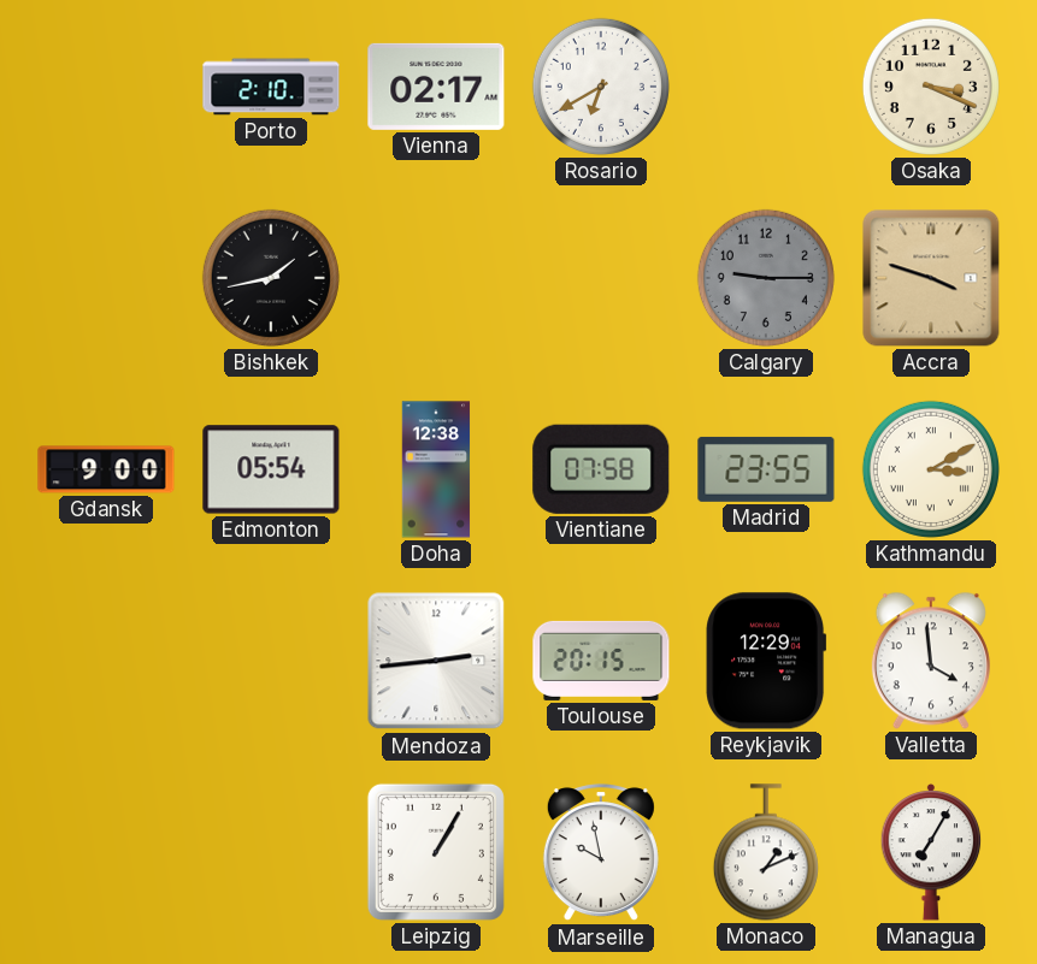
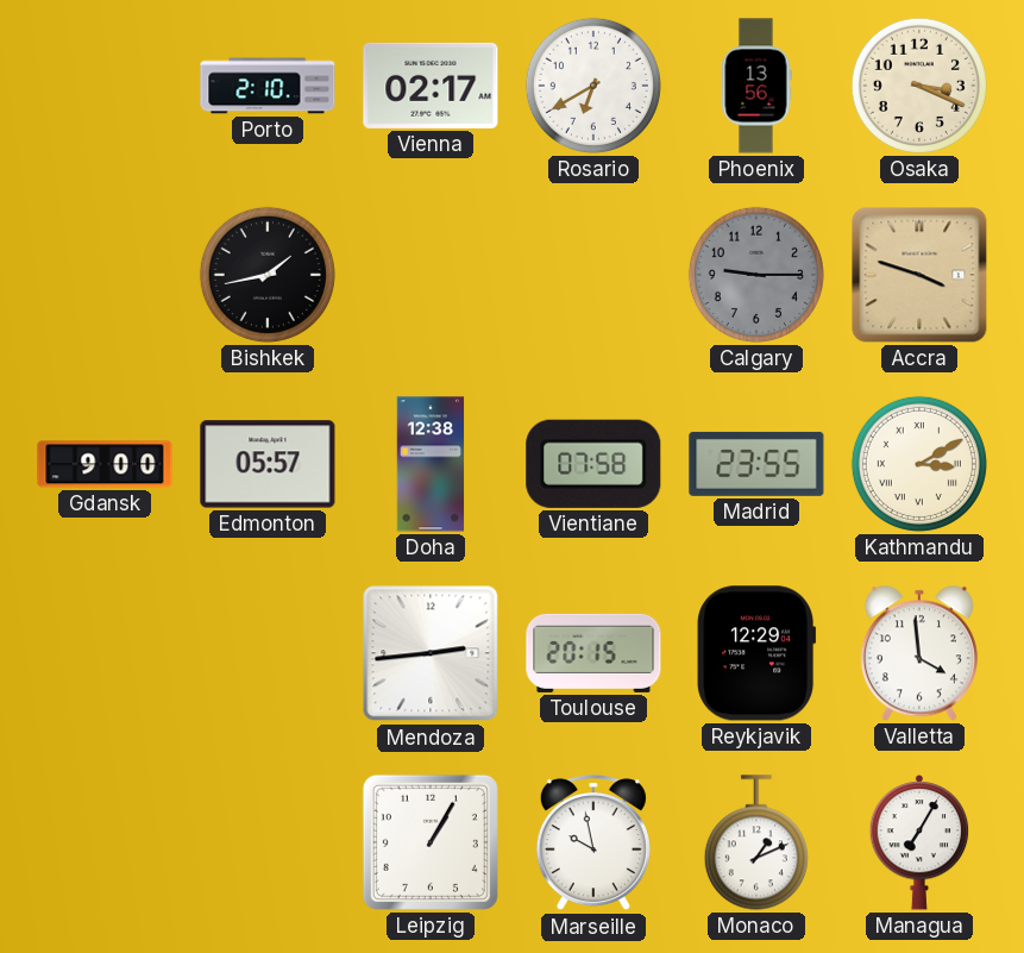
Phoenix: none -> 13:56
Edmonton: 05:54 -> 05:57
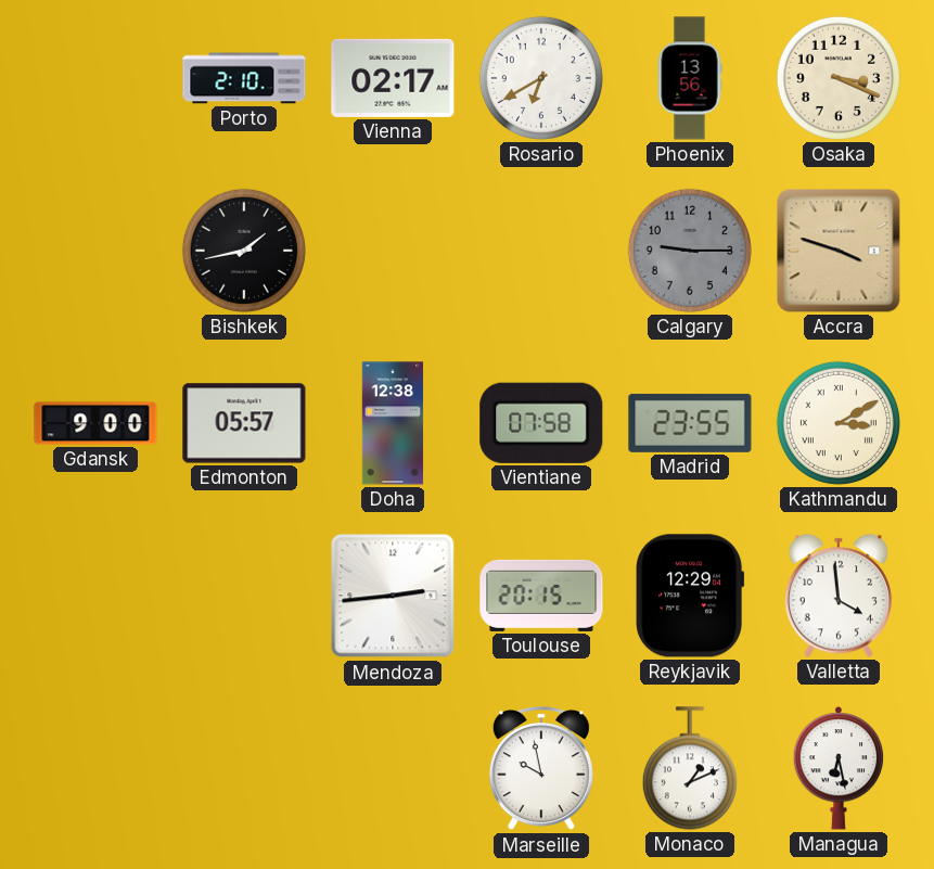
Leipzig: 1:05 -> none
Managua: 7:05 -> 6:28
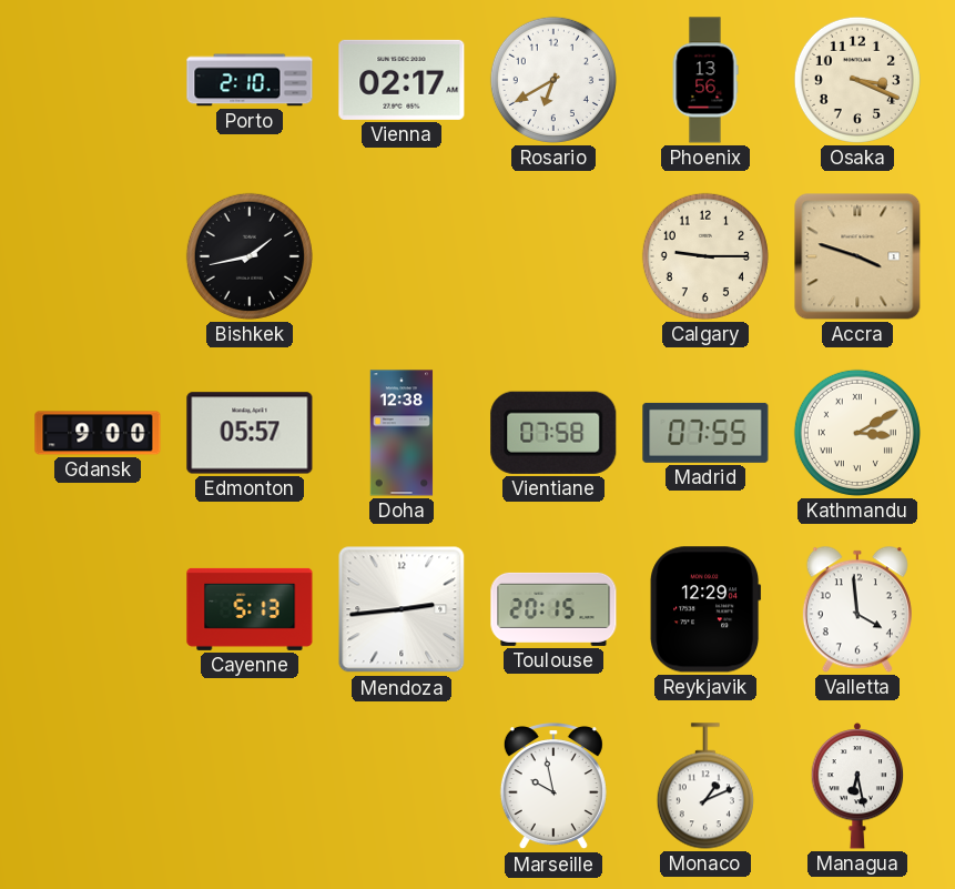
Calgary dial: grey -> cream
Madrid: 23:55 -> 07:55
Cayenne: none -> 5:13
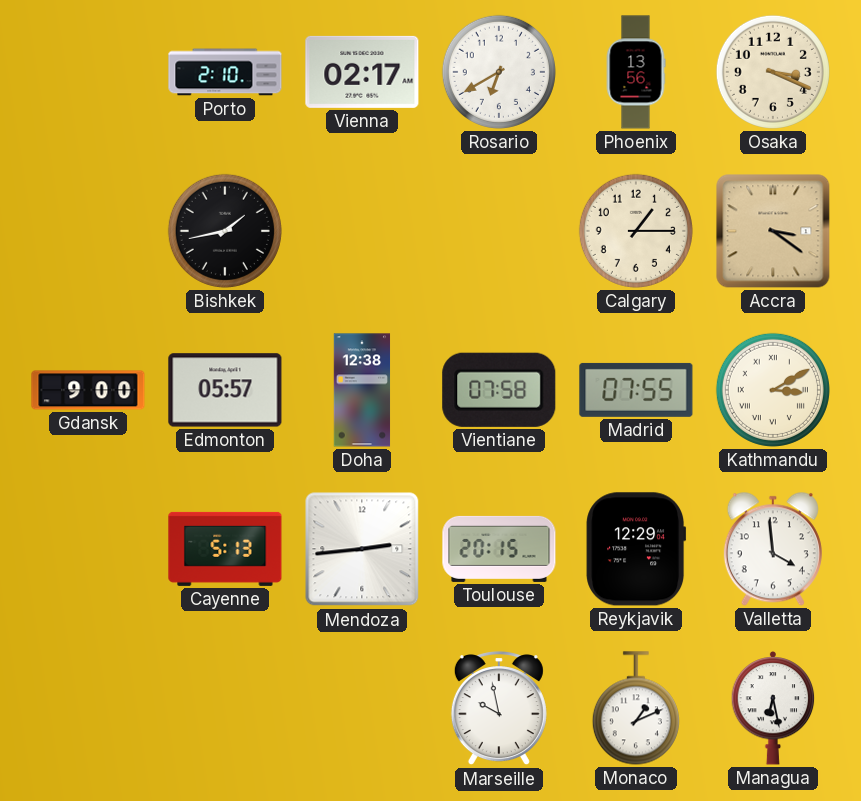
Calgary: 9:15 -> 1:15
Accra: 3:48 -> 3:21
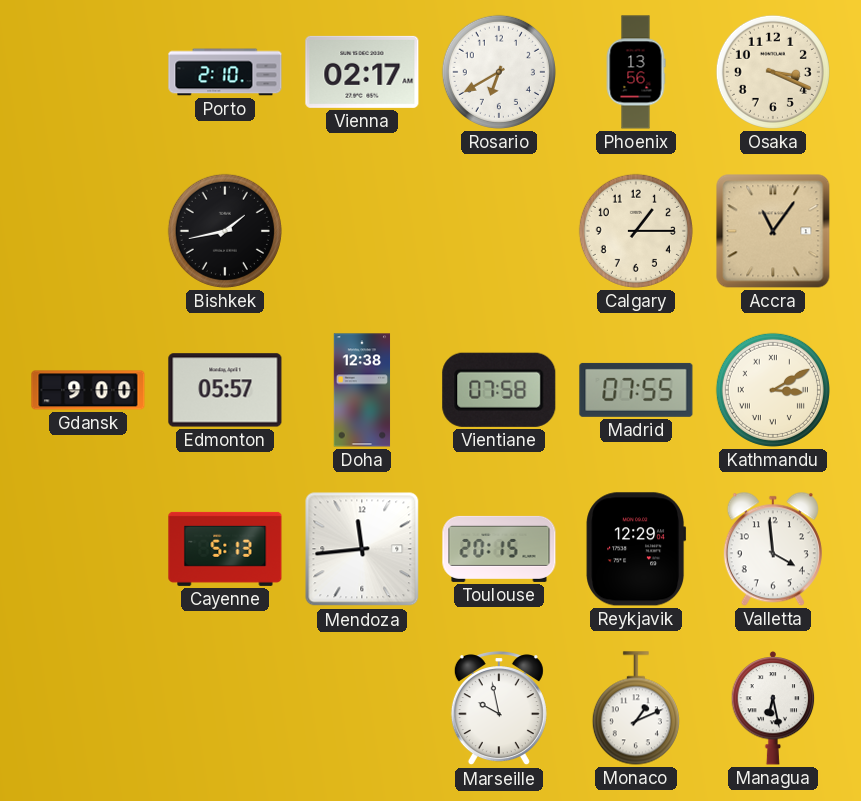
Accra: 3:21 -> 11:06
Mendoza: 2:44 -> 11:44
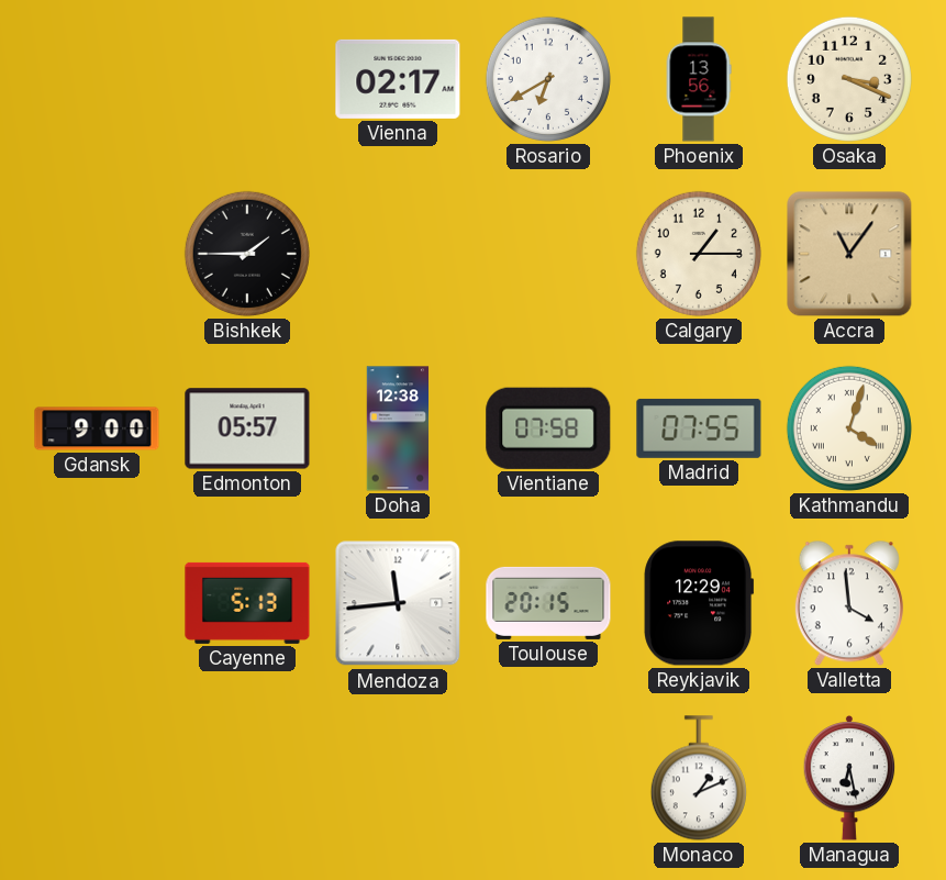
Porto: 2:10 -> none
Bishkek: 1:43 -> 1:45
Kathmandu: 3:10 -> 4:03
Marseille: 9:58 -> none
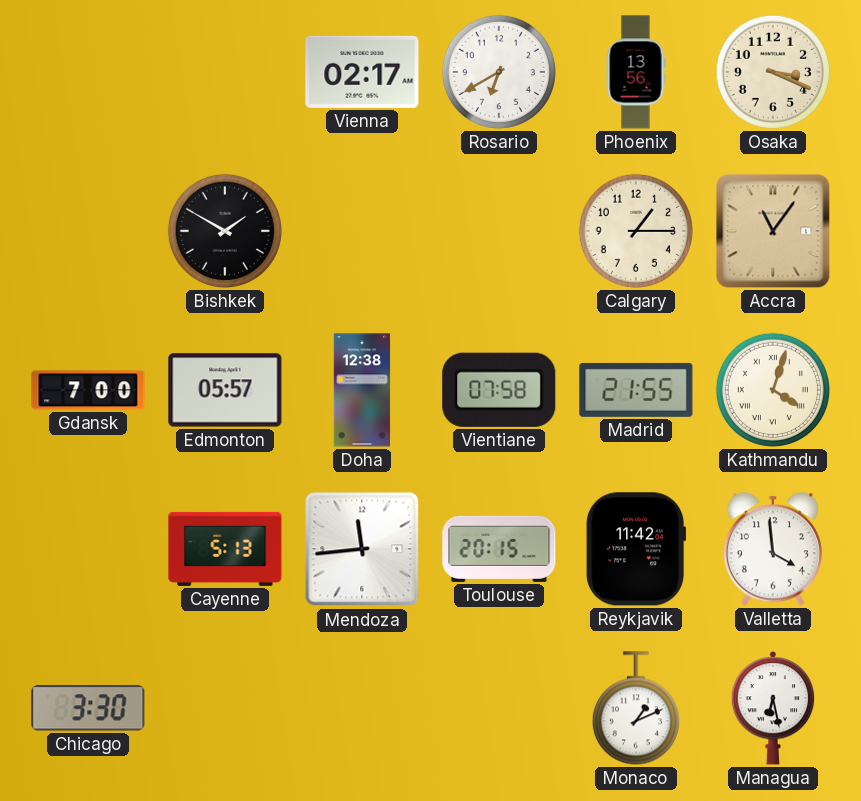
Bishkek: 1:45 -> 1:50
Gdansk: 9:00 -> 7:00
Madrid: 07:55 -> 21:55
Reykjavik: 12:29 -> 11:42
Chicago: none -> 3:30
